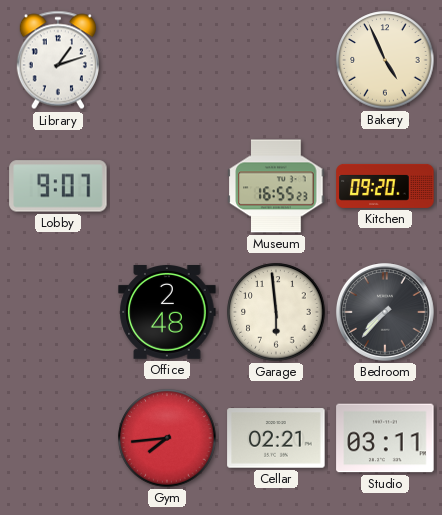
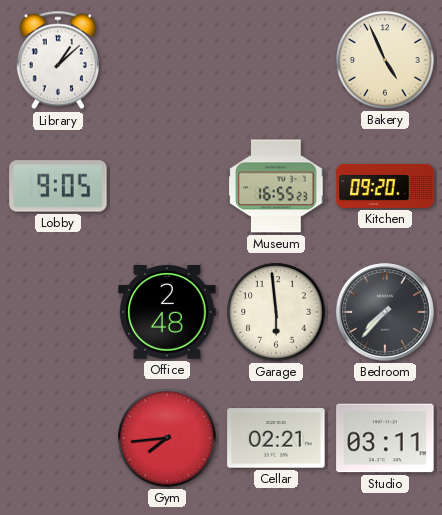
Library: 1:12 -> 1:08
Lobby: 9:07 -> 9:05
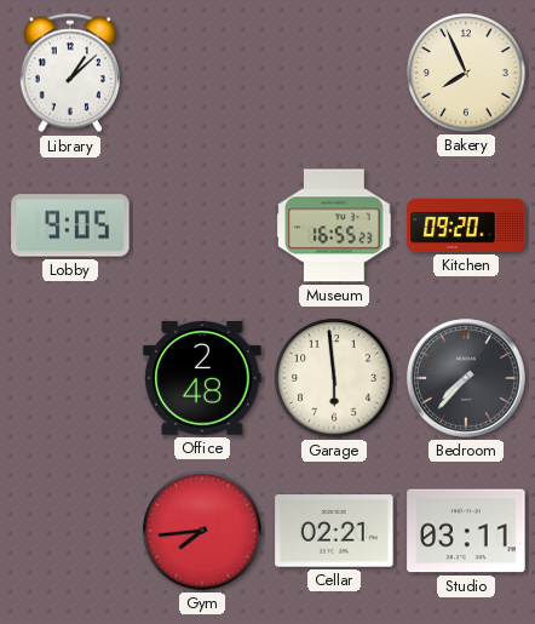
Bakery: 4:56 -> 7:56
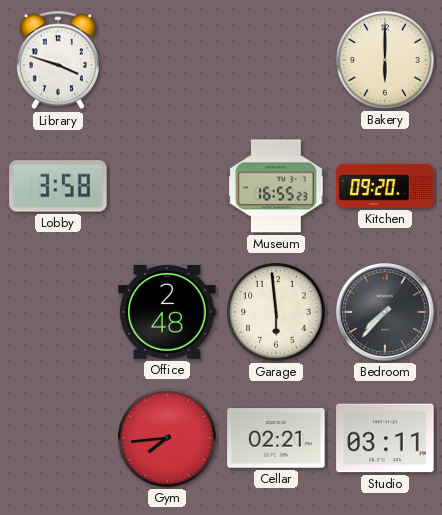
Library: 1:08 -> 3:48
Bakery: 7:56 -> 6:00
Lobby: 9:05 -> 3:58
